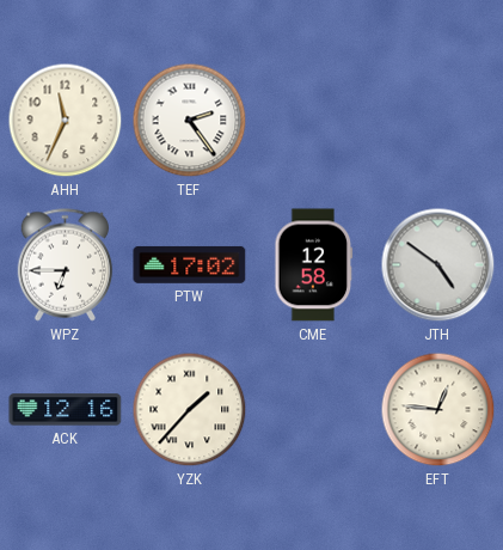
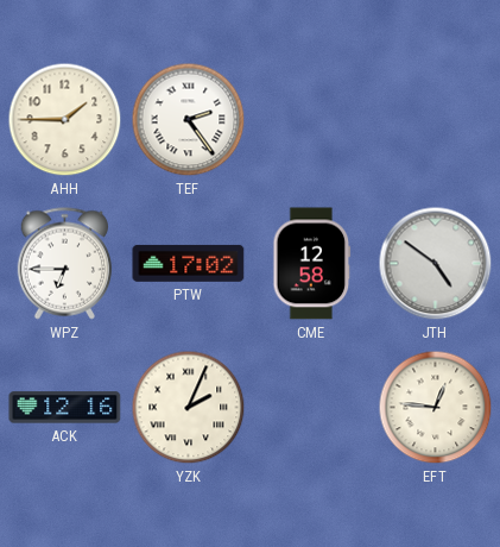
AHH: 11:34 -> 1:45
YZK: 1:37 -> 2:04
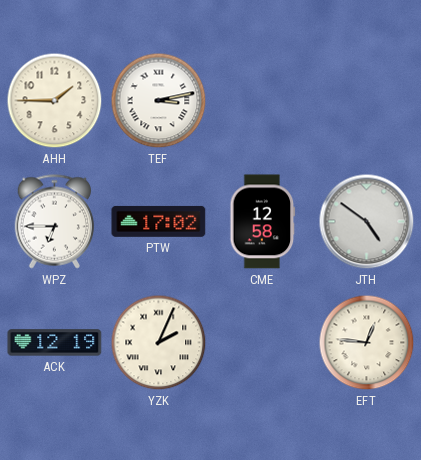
TEF: 2:24 -> 3:13
ACK: 12:16 -> 12:19
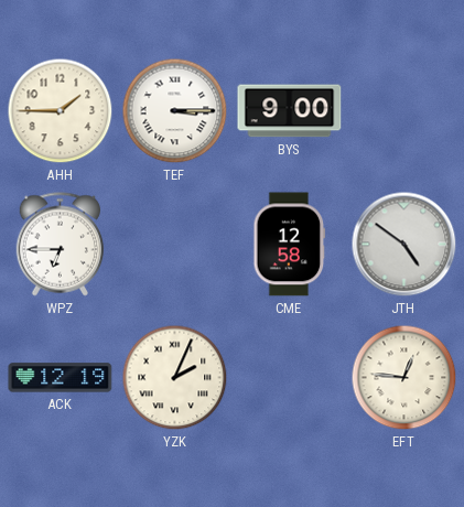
TEF: 3:13 -> 3:15
BYS: none -> 9:00
PTW: 17:02 -> none
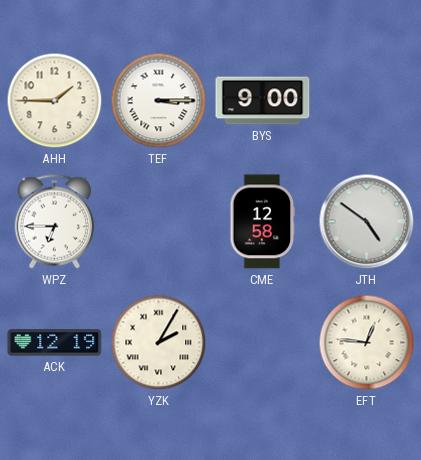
YZK: 2:04 -> 2:05
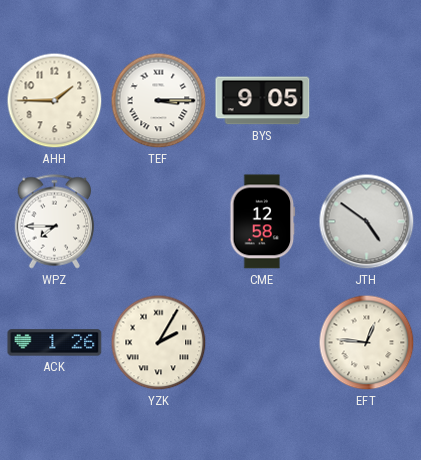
BYS: 9:00 -> 9:05
WPZ: 6:45 -> 7:45
ACK: 12:19 -> 1:26
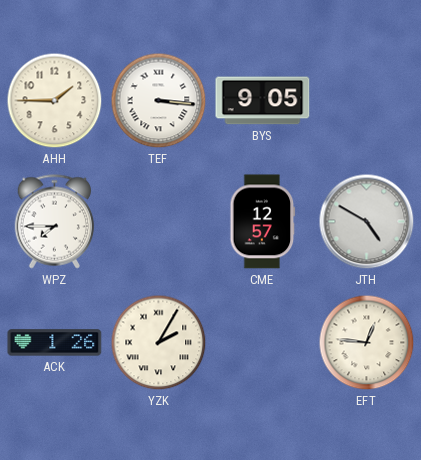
TEF: 3:15 -> 3:16
CME: 12:58 -> 12:57
JTH: 4:51 -> 4:50
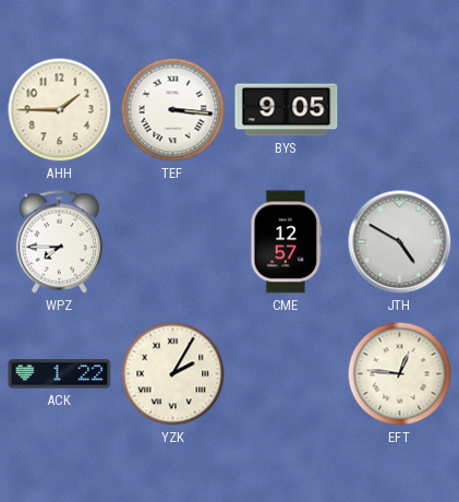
ACK: 1:26 -> 1:22
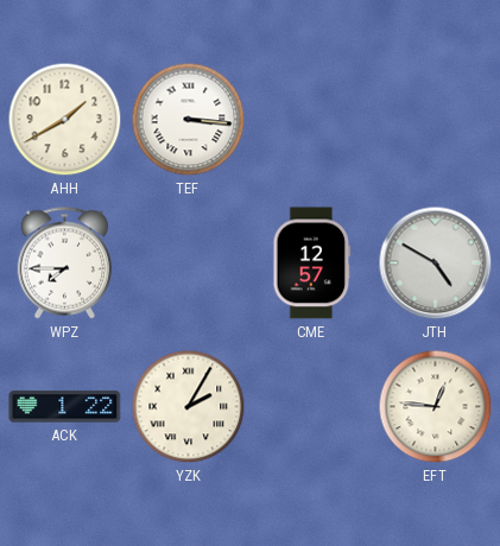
AHH: 1:45 -> 1:40
BYS: 9:05 -> none
